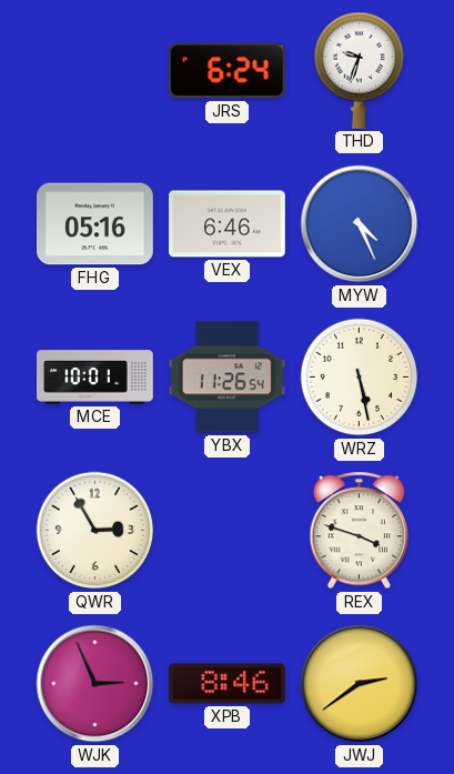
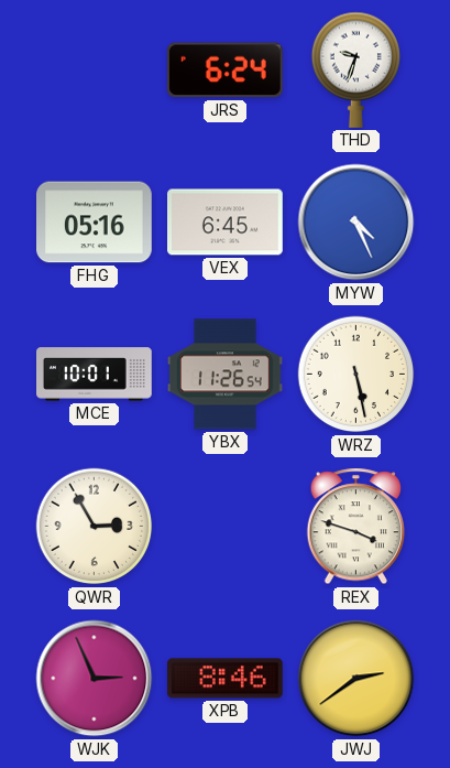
VEX: 6:46 -> 6:45
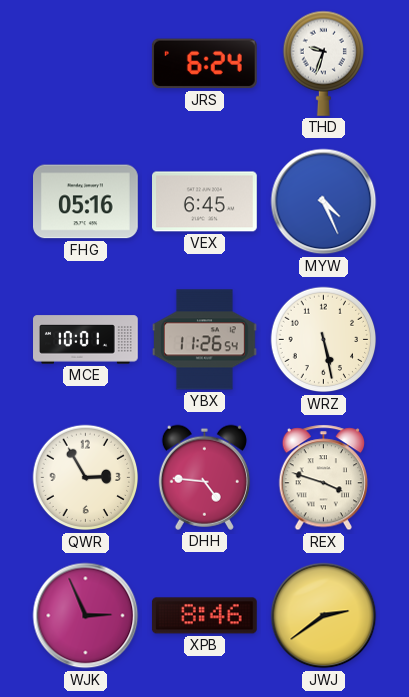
DHH: none -> 4:46
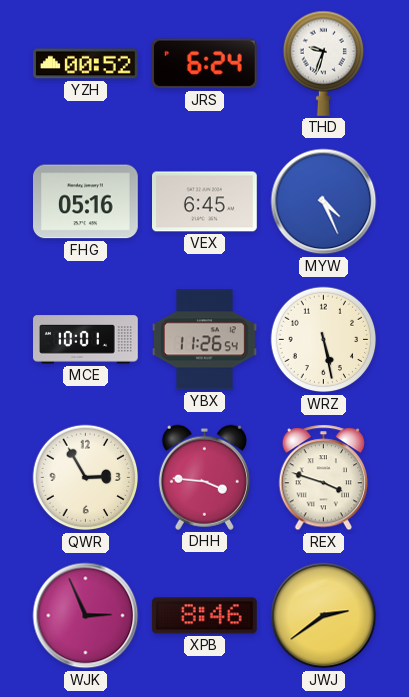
YZH: none -> 00:52
DHH: 4:46 -> 3:46
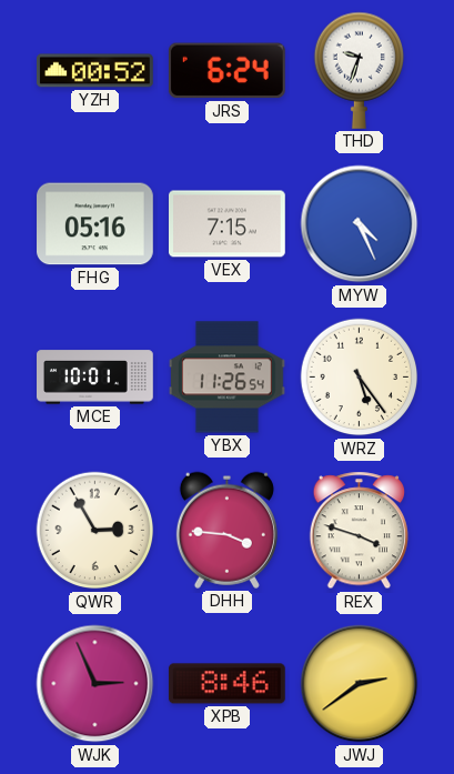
VEX: 6:45 -> 7:15
WRZ: 5:28 -> 5:24
